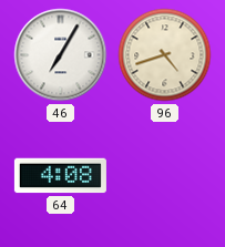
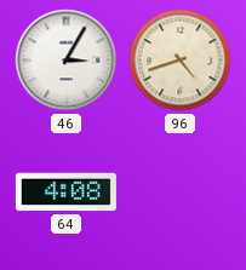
46: 7:05 -> 3:05
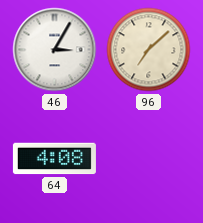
96: 4:42 -> 7:08
